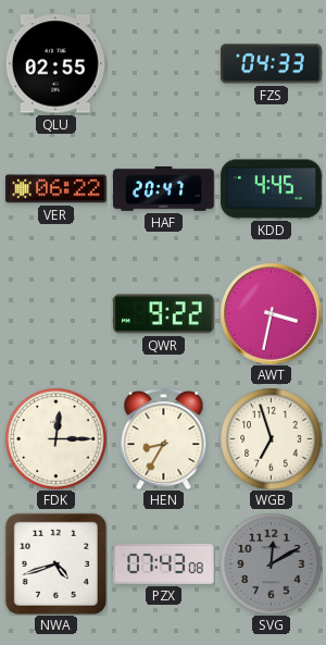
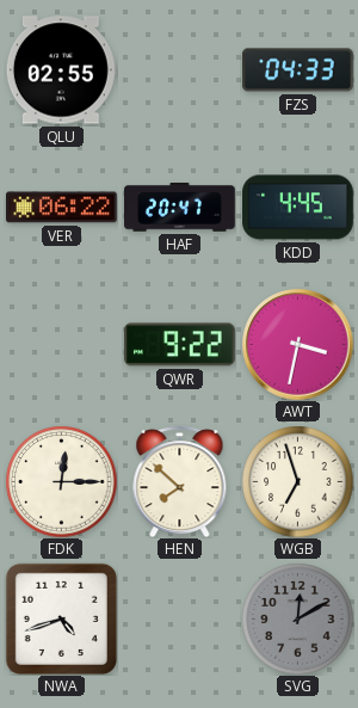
HEN: 8:35 -> 7:52
PZX: 07:43 -> none
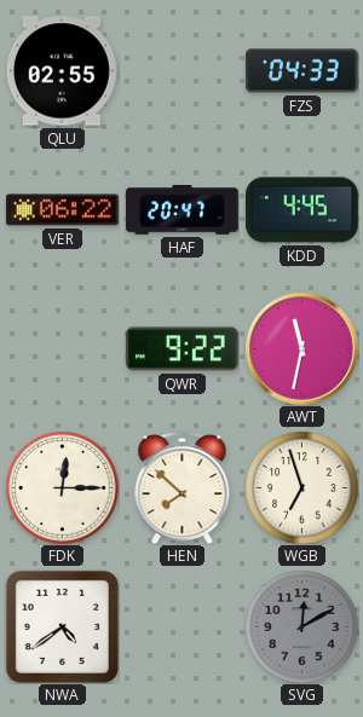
AWT: 3:32 -> 11:32
NWA: 4:42 -> 4:39
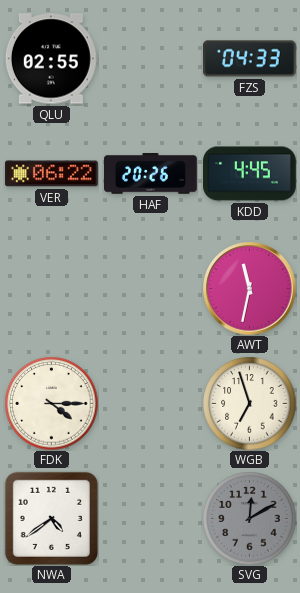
HAF: 20:47 -> 20:26
QWR: 9:22 -> none
FDK: 12:15 -> 4:15
HEN: 7:52 -> none
